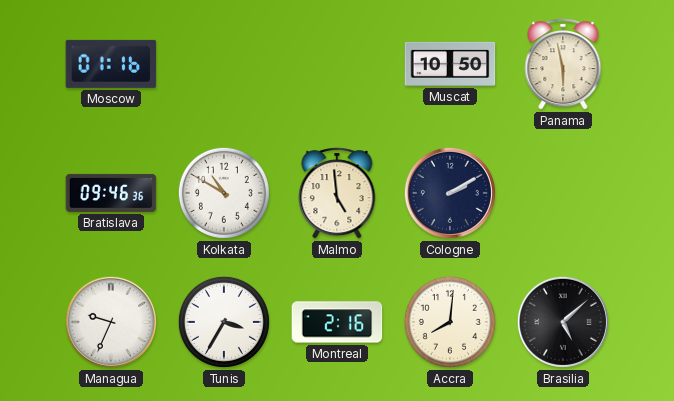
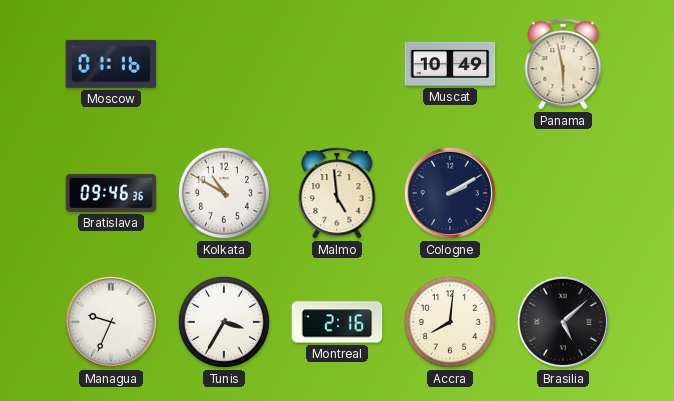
Muscat: 10:50 -> 10:49
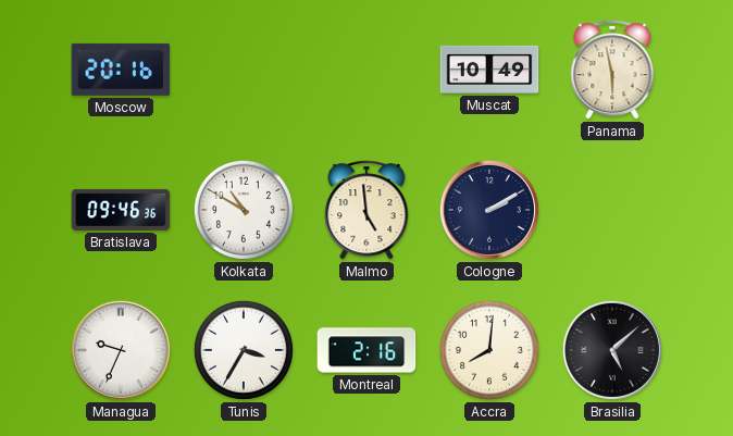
Moscow: 01:16 -> 20:16
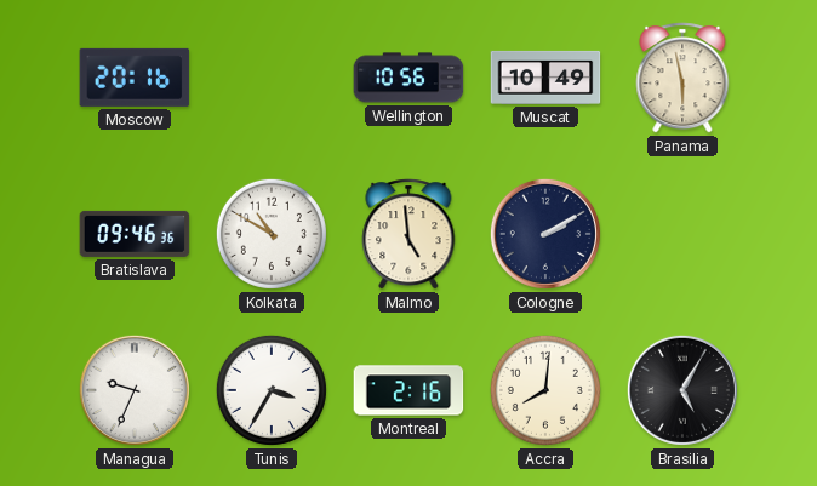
Wellington: none -> 10:56
Brasilia: 5:08 -> 5:05
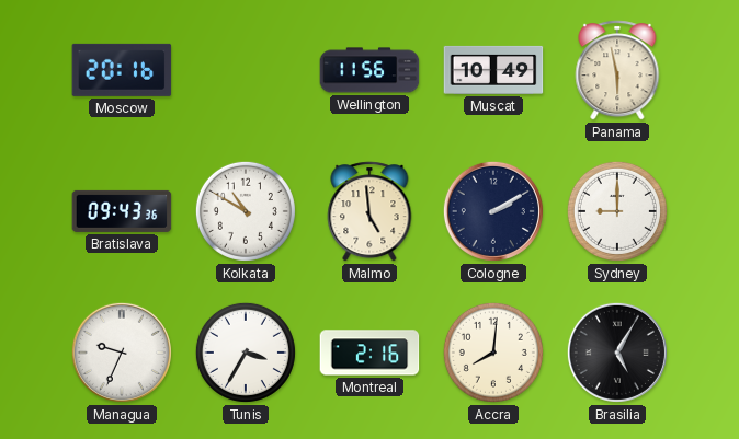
Wellington: 10:56 -> 11:56
Bratislava: 09:46 -> 09:43
Sydney: none -> 9:00
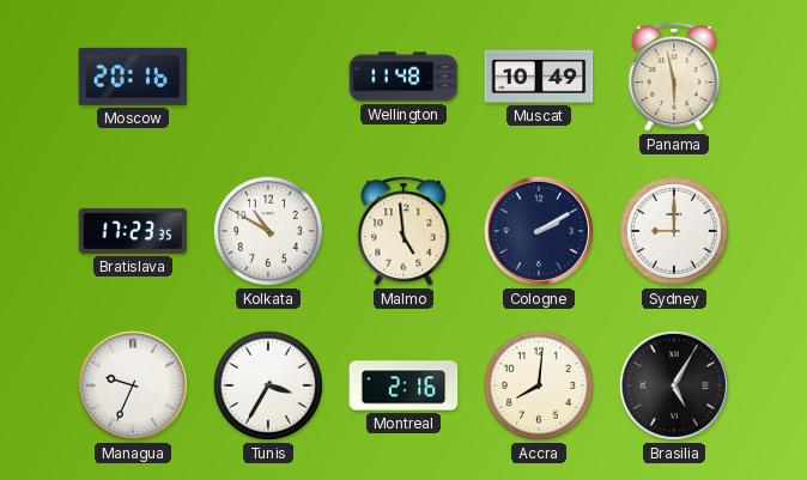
Wellington: 11:56 -> 11:48
Bratislava: 09:43 -> 17:23
